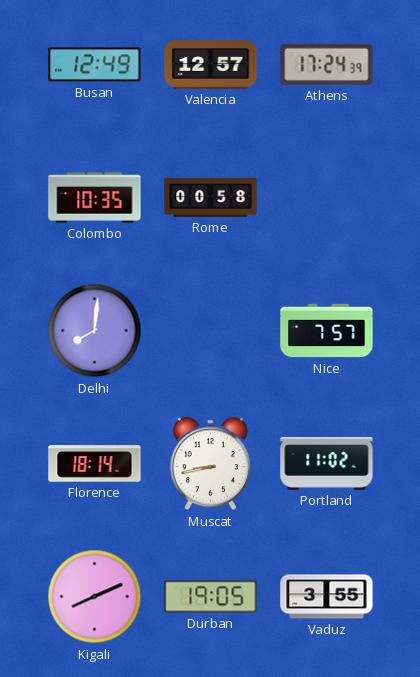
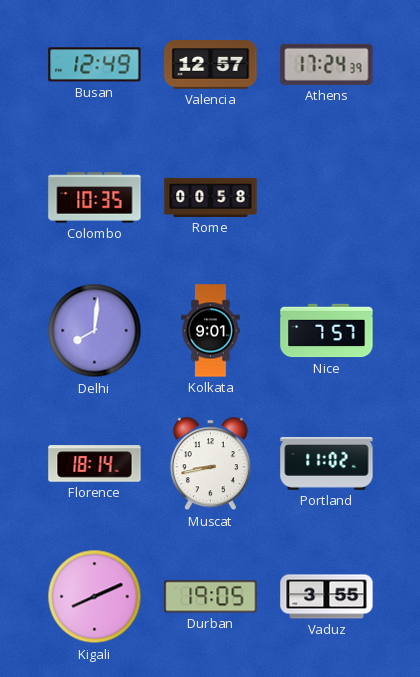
Kolkata: none -> 9:01
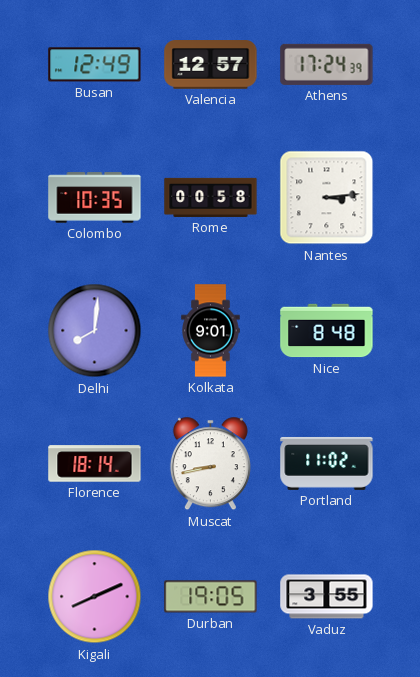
Nantes: none -> 3:14
Nice: 7:57 -> 8:48
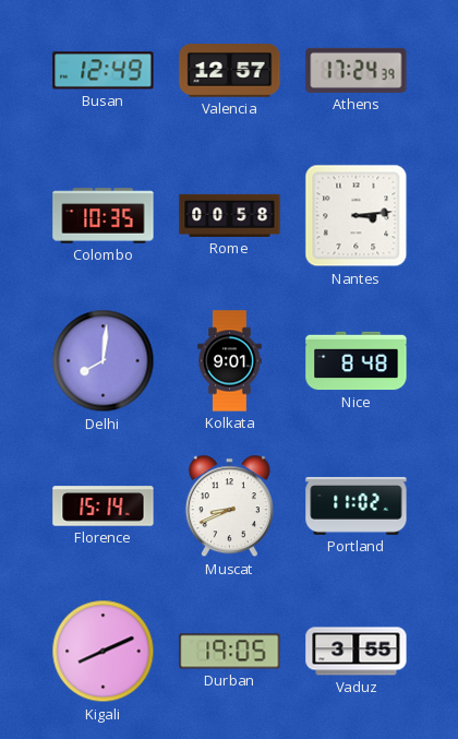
Florence: 18:14 -> 15:14
Muscat: 8:43 -> 8:41
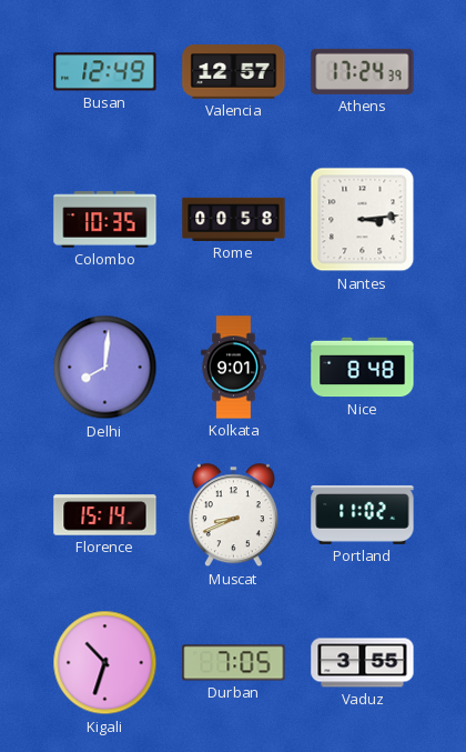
Kigali: 8:11 -> 10:33
Durban: 19:05 -> 7:05
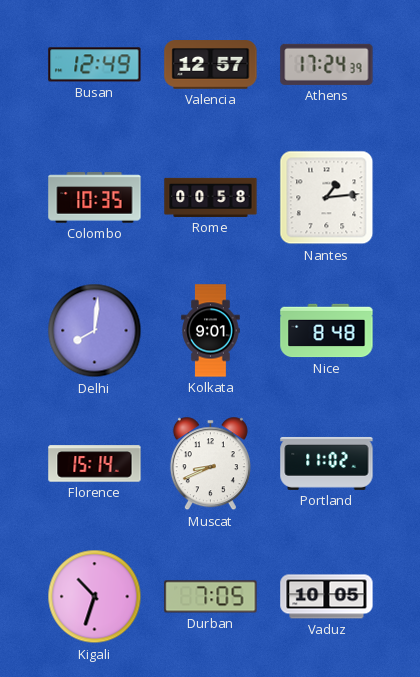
Nantes: 3:14 -> 1:14
Vaduz: 3:55 -> 10:05
